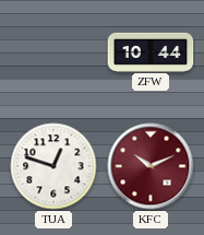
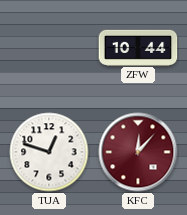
KFC: 10:11 -> 12:07
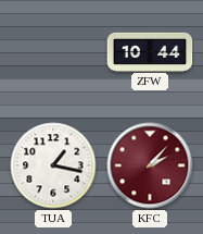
TUA: 12:48 -> 1:17
KFC: 12:07 -> 2:07
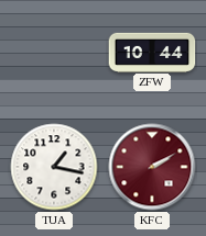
KFC: 2:07 -> 2:10
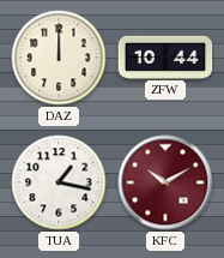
DAZ: none -> 12:00
KFC: 2:10 -> 10:10
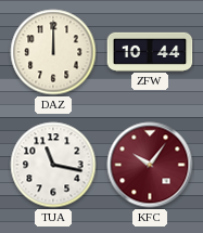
TUA: 1:17 -> 11:17
KFC: 10:10 -> 10:06
